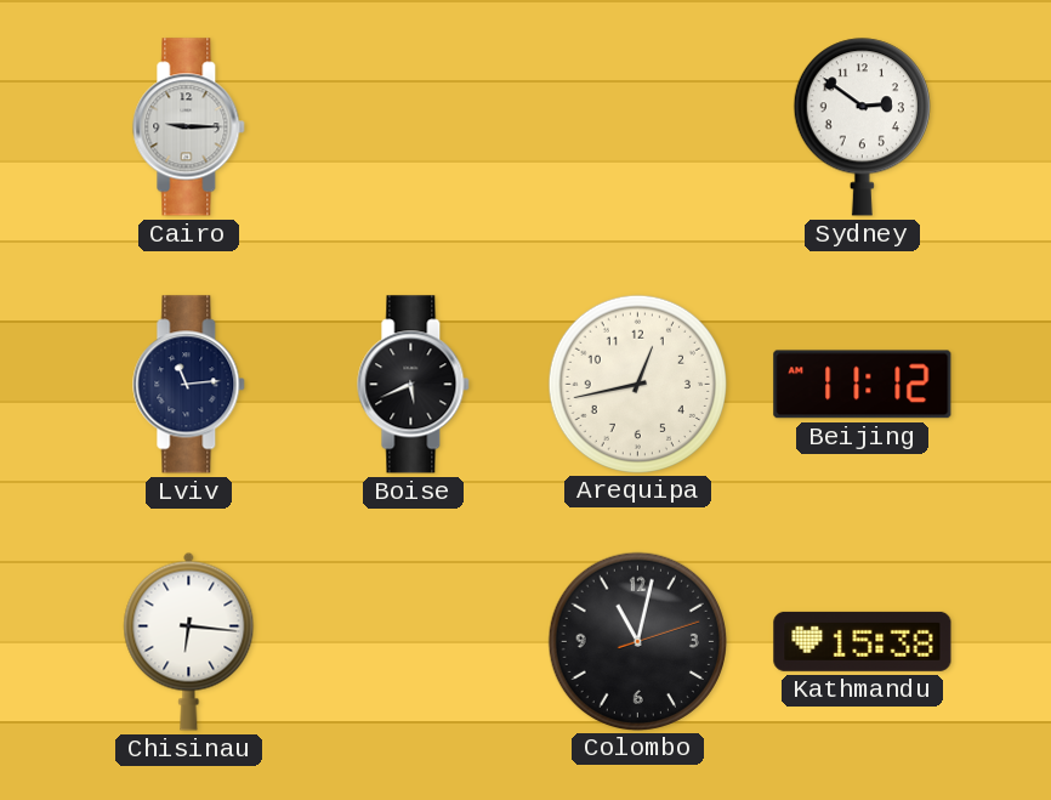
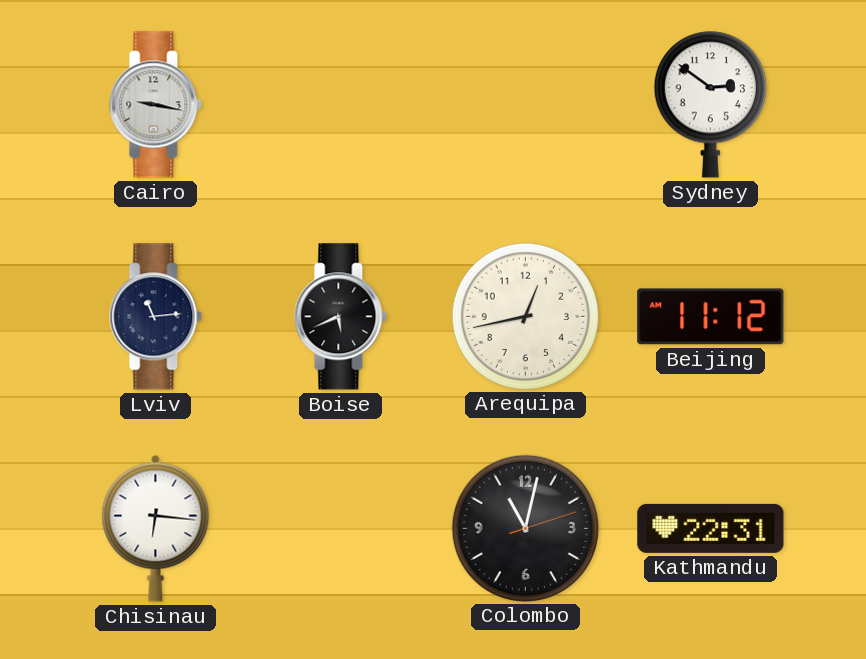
Cairo: 9:15 -> 9:17
Kathmandu: 15:38 -> 22:31
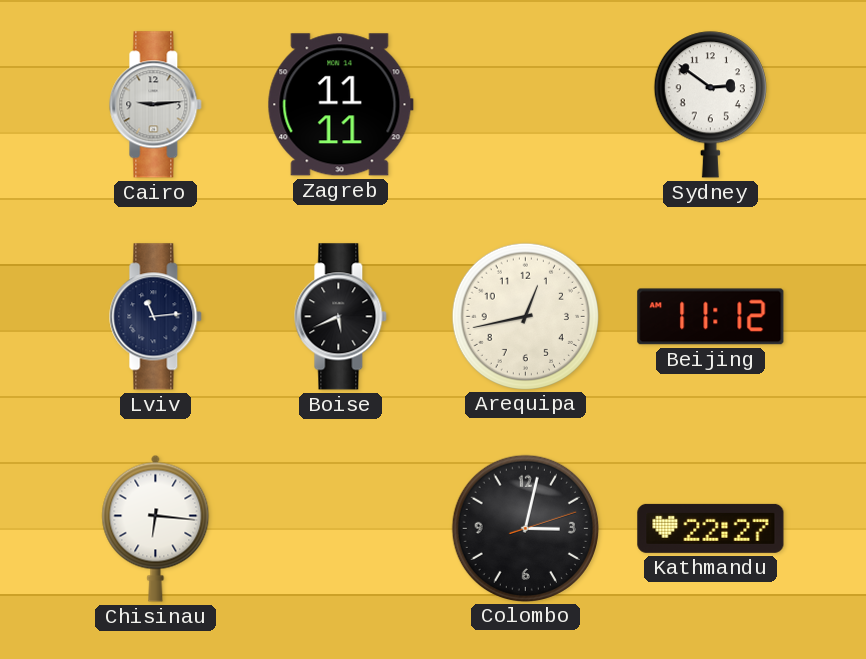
Cairo: 9:17 -> 9:14
Zagreb: none -> 11:11
Colombo: 11:02 -> 3:02
Kathmandu: 22:31 -> 22:27
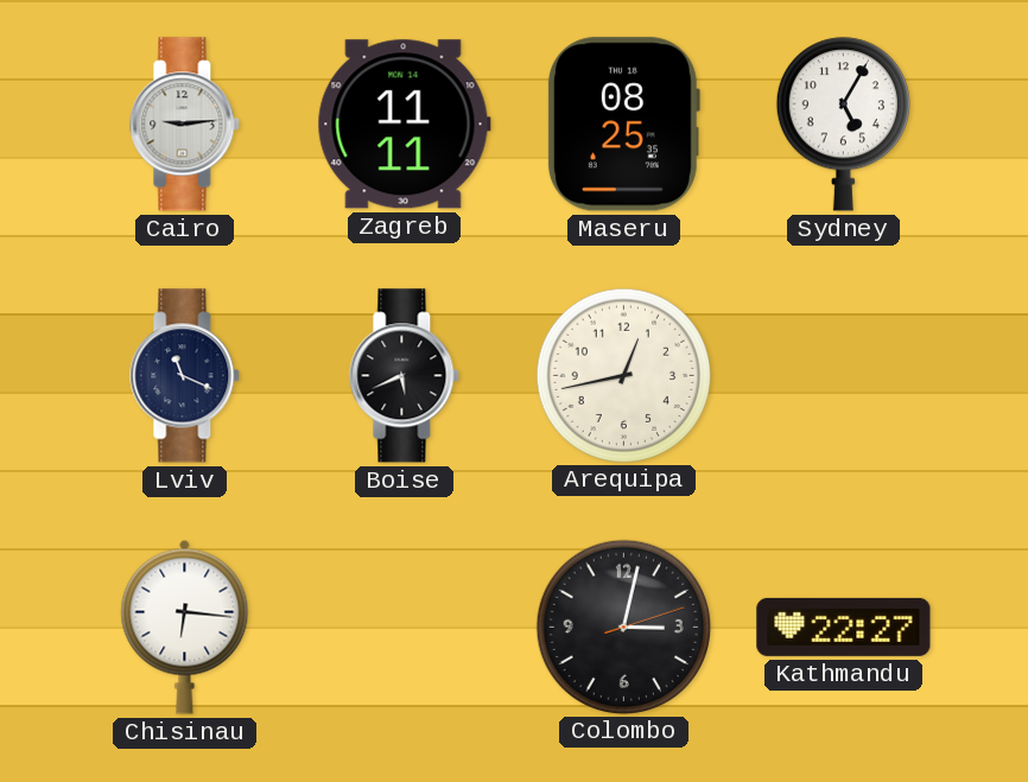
Maseru: none -> 08:25
Sydney: 2:51 -> 5:05
Lviv: 11:14 -> 11:19
Beijing: 11:12 -> none
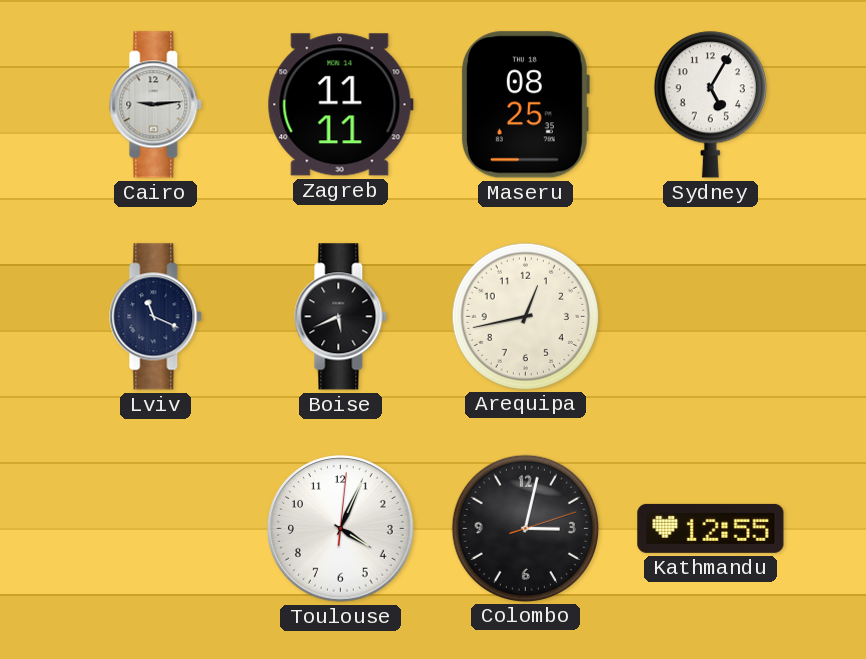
Chisinau: 6:16 -> none
Toulouse: none -> 4:04
Kathmandu: 22:27 -> 12:55
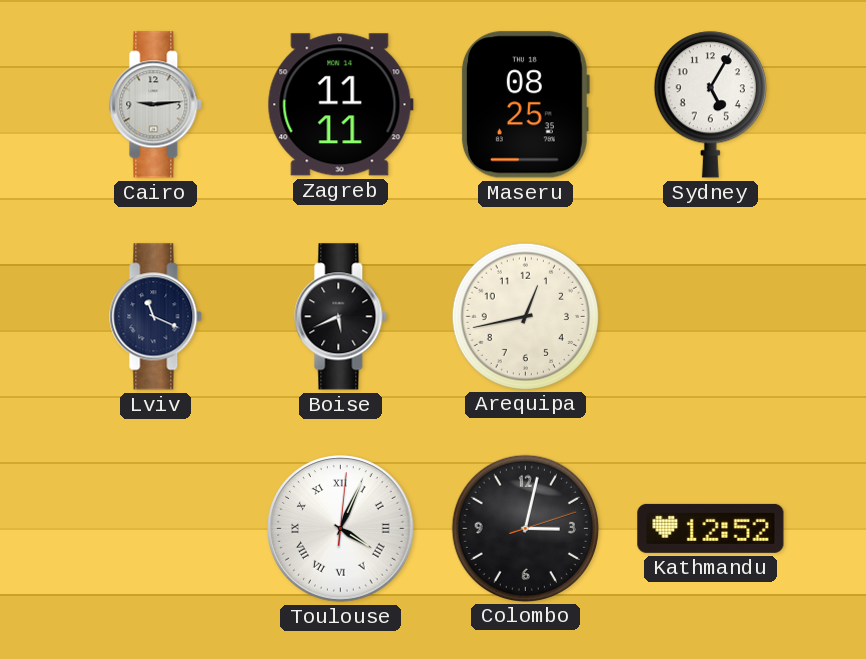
Toulouse numerals: Arabic -> Roman
Kathmandu: 12:55 -> 12:52
